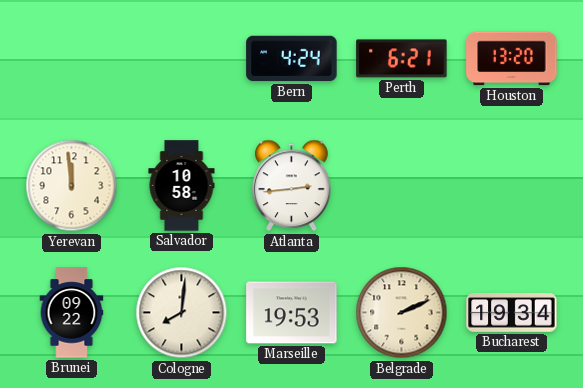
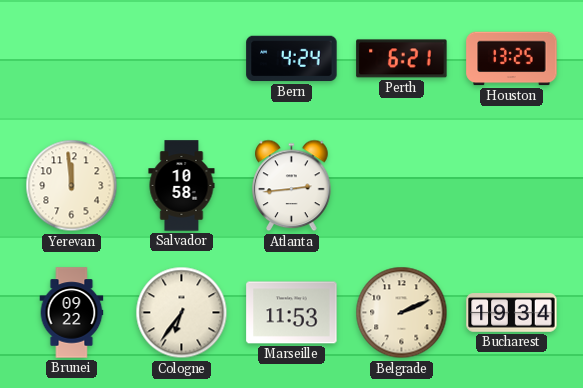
Houston: 13:20 -> 13:25
Cologne: 8:01 -> 6:36
Marseille: 19:53 -> 11:53
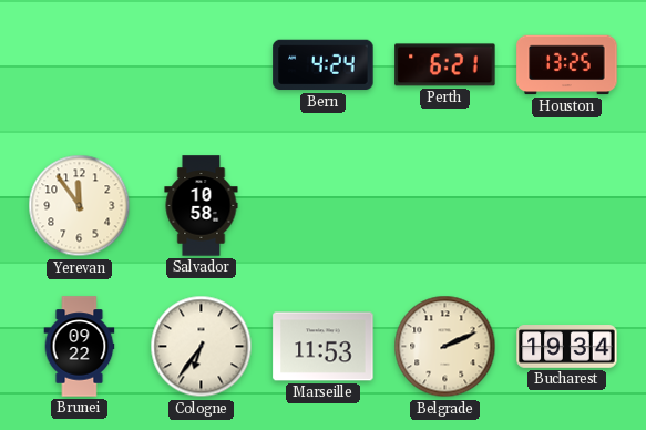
Yerevan: 11:59 -> 11:54
Atlanta: 2:44 -> none
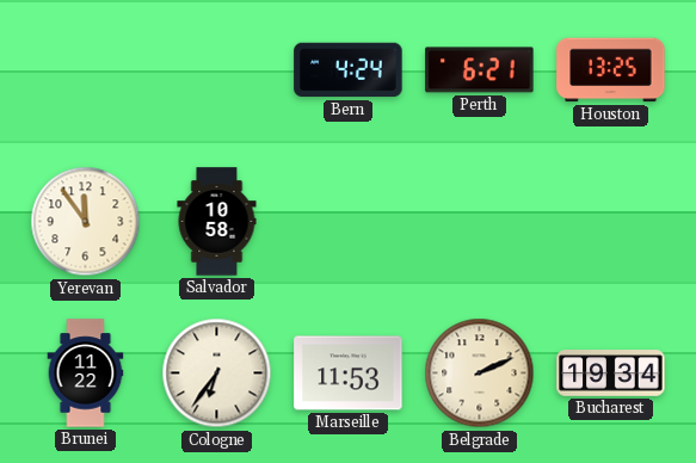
Brunei: 09:22 -> 11:22
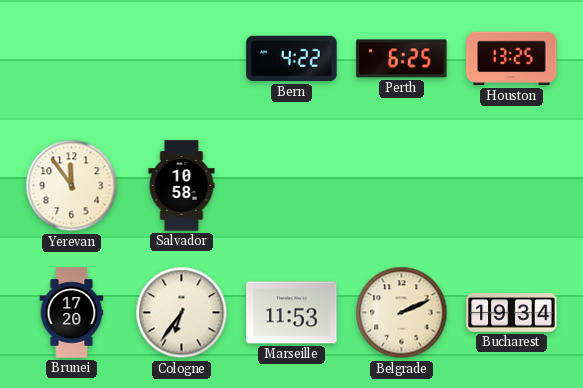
Bern: 4:24 -> 4:22
Perth: 6:21 -> 6:25
Brunei: 11:22 -> 17:20
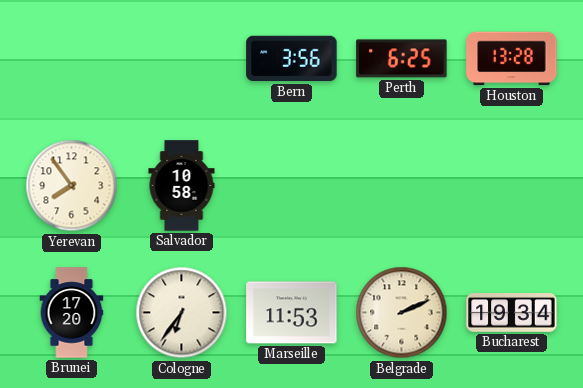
Bern: 4:22 -> 3:56
Houston: 13:25 -> 13:28
Yerevan: 11:54 -> 7:54
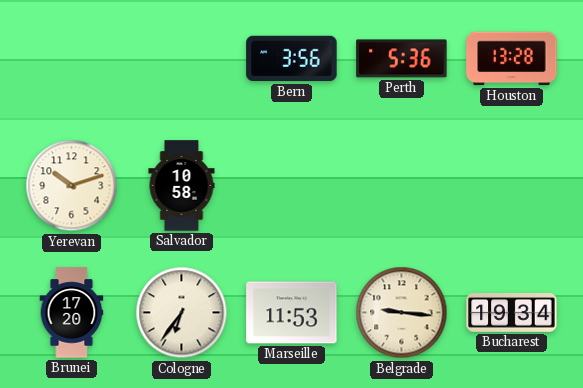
Perth: 6:25 -> 5:36
Yerevan: 7:54 -> 10:12
Belgrade: 2:11 -> 9:16
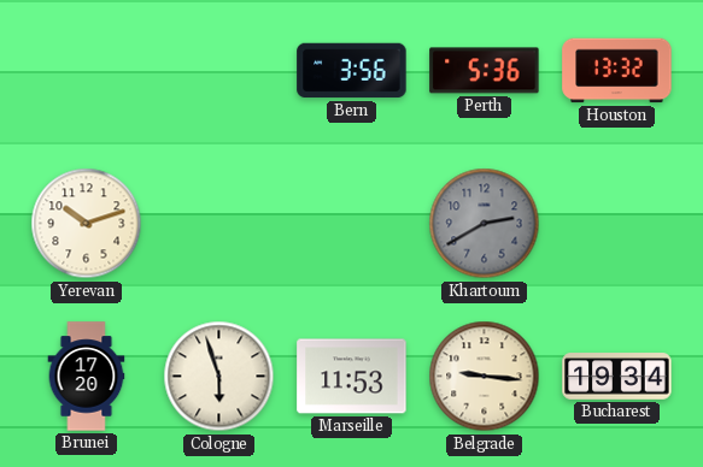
Houston: 13:28 -> 13:32
Salvador: 10:58 -> none
Khartoum: none -> 2:40
Cologne: 6:36 -> 5:57
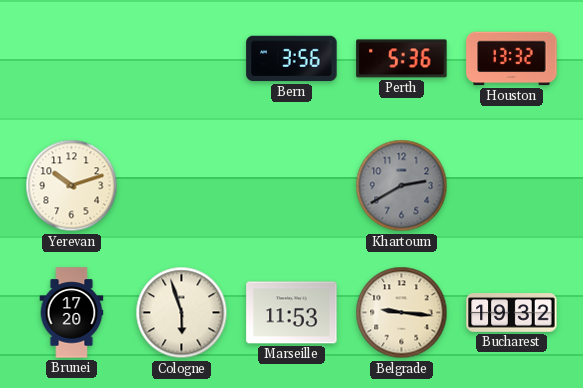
Bucharest: 19:34 -> 19:32
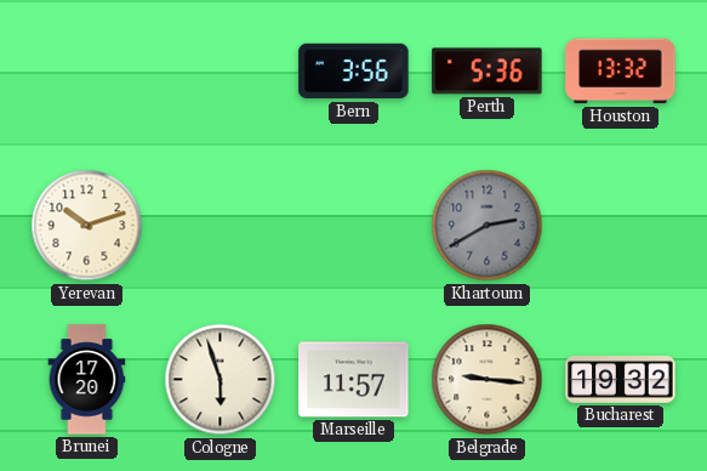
Marseille: 11:53 -> 11:57
